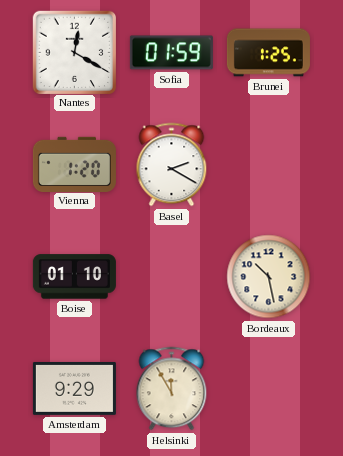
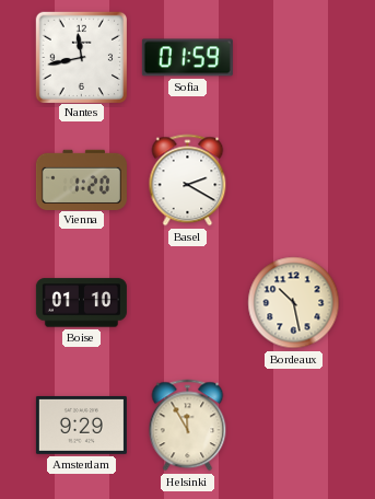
Nantes: 12:20 -> 11:43
Brunei: 1:25 -> none
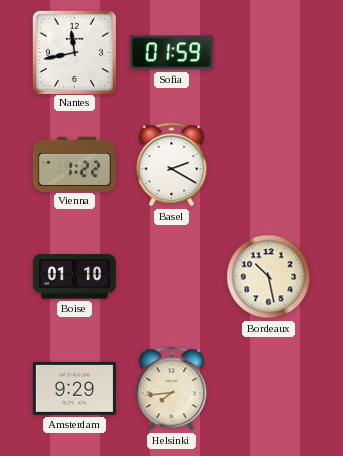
Vienna: 1:20 -> 1:22
Helsinki: 11:55 -> 7:44
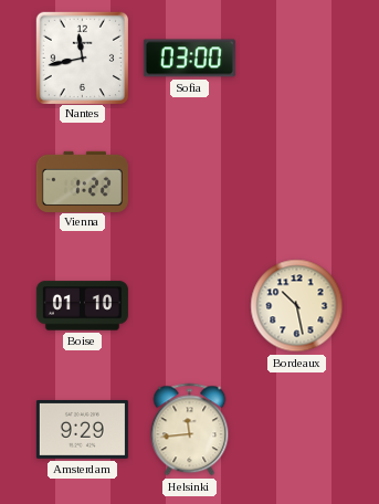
Sofia: 01:59 -> 03:00
Basel: 2:20 -> none
Helsinki: 7:44 -> 11:44
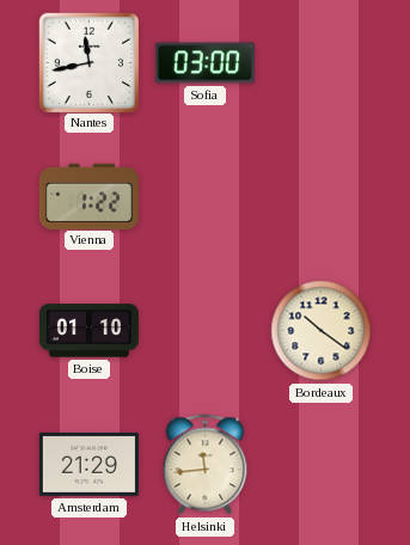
Bordeaux: 10:28 -> 10:21
Amsterdam: 9:29 -> 21:29
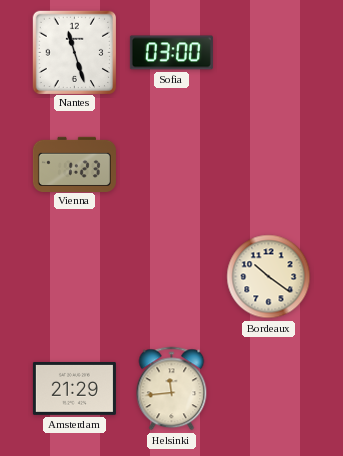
Nantes: 11:43 -> 11:27
Vienna: 1:22 -> 1:23
Boise: 01:10 -> none
